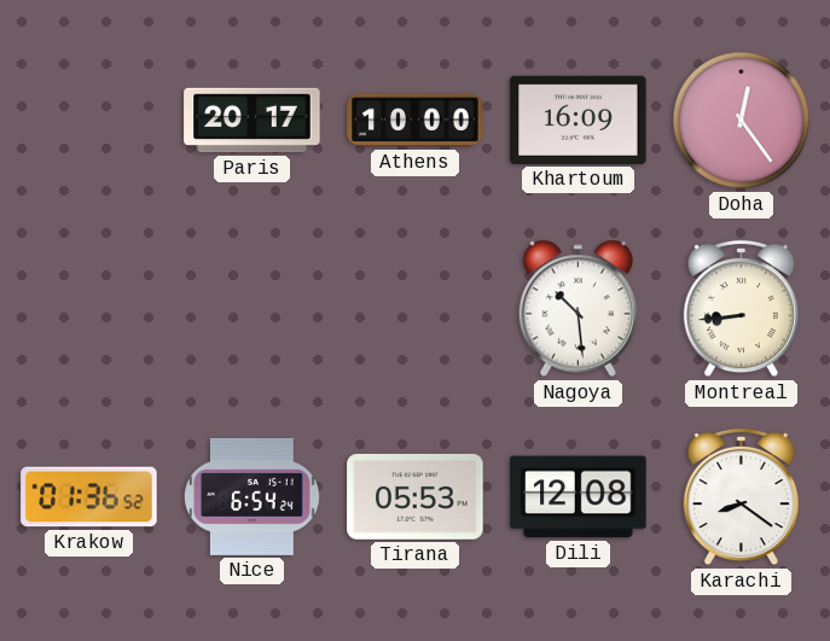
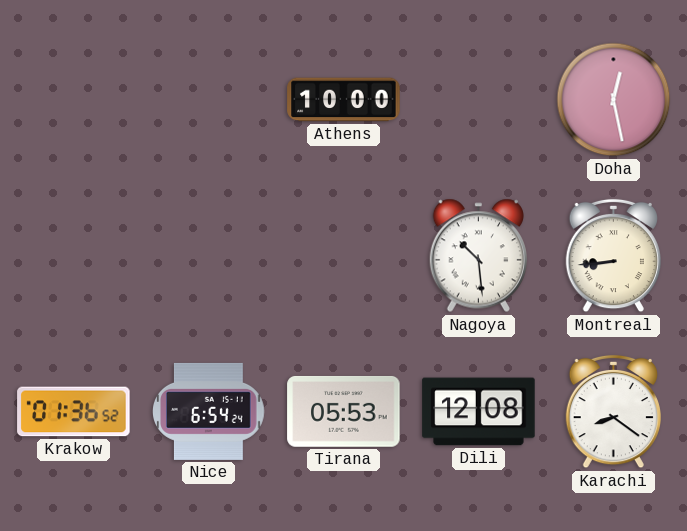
Paris: 20:17 -> none
Khartoum: 16:09 -> none
Doha: 12:24 -> 12:28
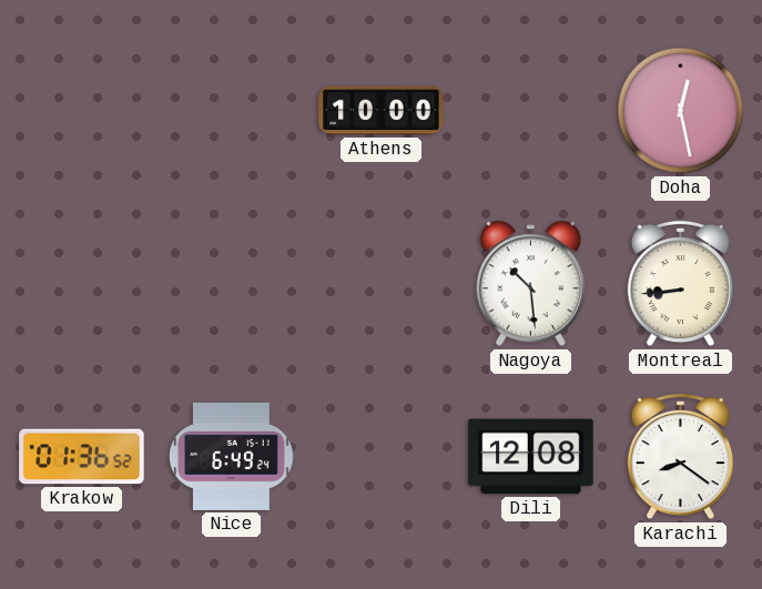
Nice: 6:54 -> 6:49
Tirana: 05:53 -> none
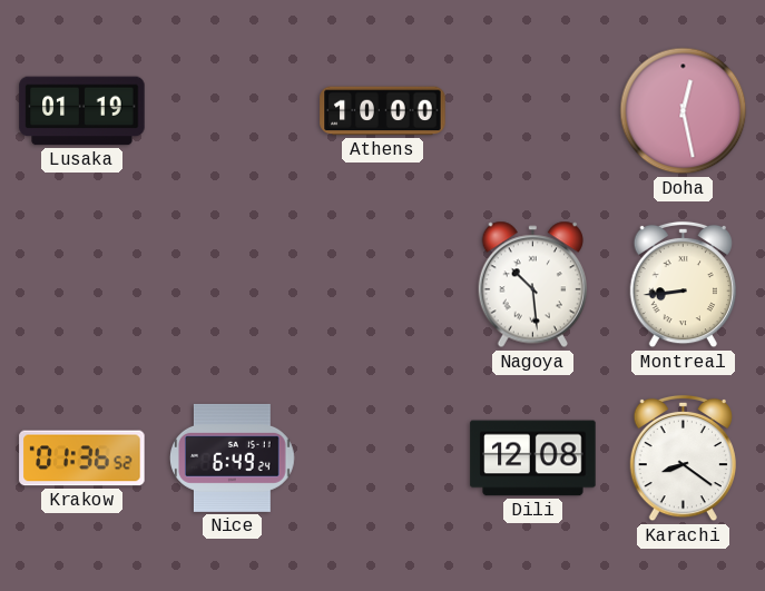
Lusaka: none -> 01:19
